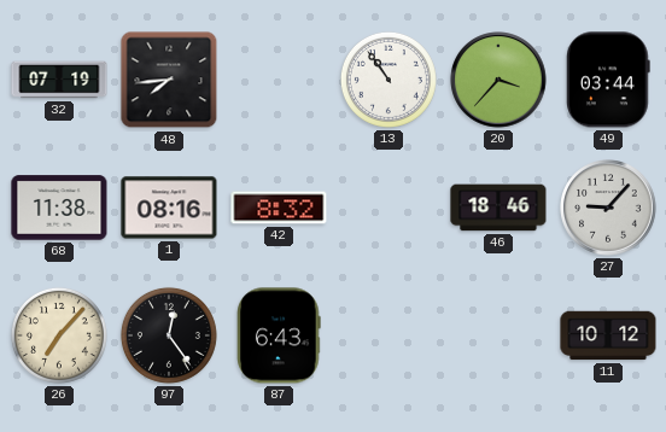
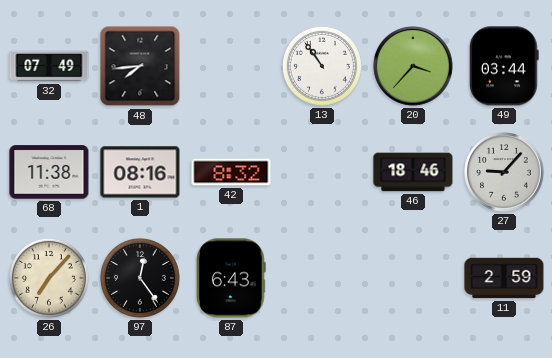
32: 07:19 -> 07:49
11: 10:12 -> 2:59
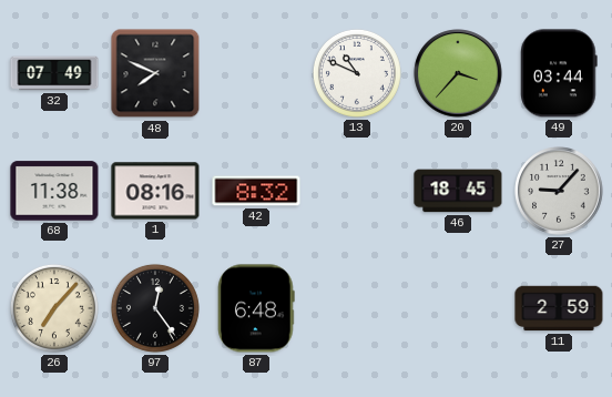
48: 7:44 -> 7:49
13: 10:54 -> 10:49
46: 18:46 -> 18:45
87: 6:43 -> 6:48
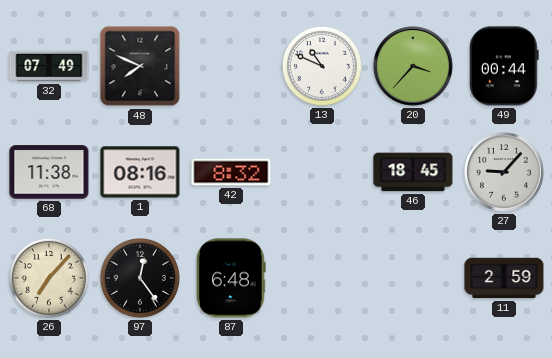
49: 03:44 -> 00:44
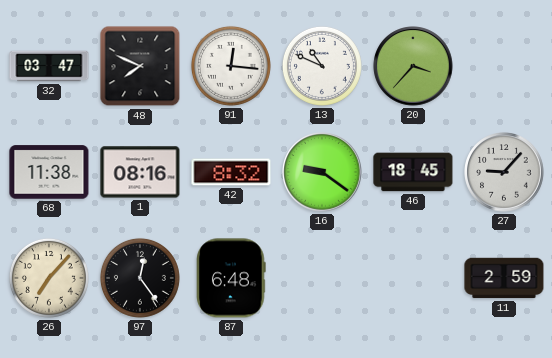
32: 07:49 -> 03:47
91: none -> 12:16
49: 00:44 -> none
16: none -> 9:21
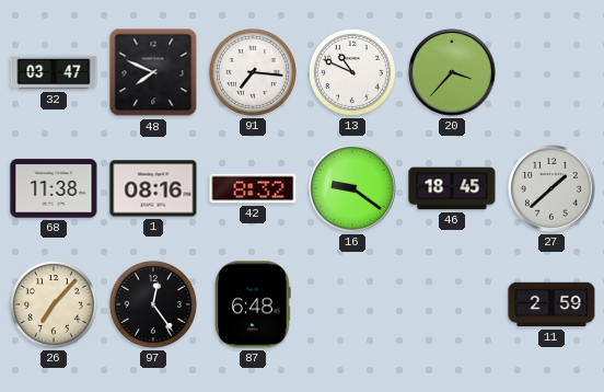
91: 12:16 -> 7:16
27: 9:07 -> 1:38
